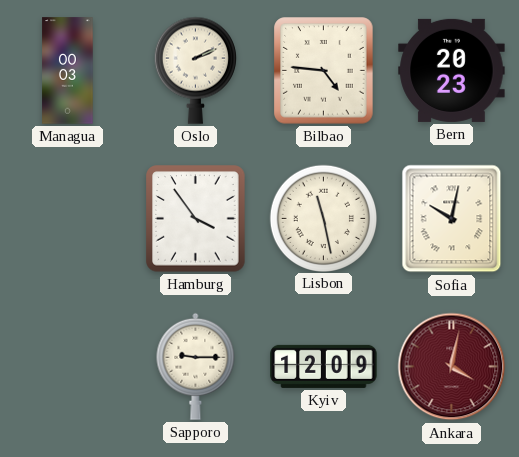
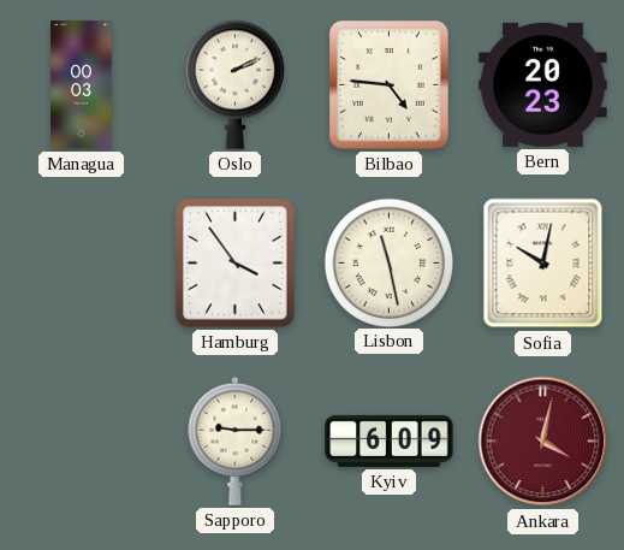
Kyiv: 12:09 -> 6:09
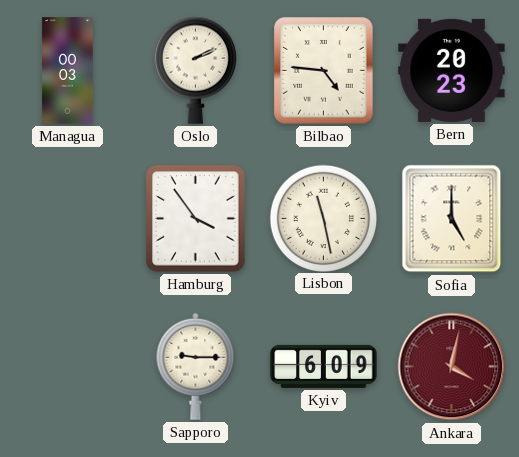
Sofia: 10:02 -> 5:00
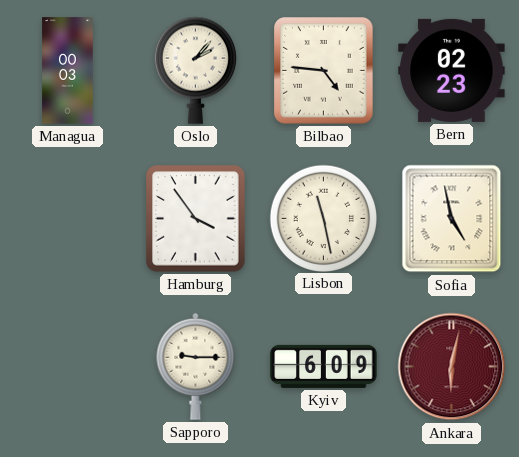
Oslo: 2:11 -> 2:07
Bern: 20:23 -> 02:23
Sofia: 5:00 -> 4:58
Ankara: 4:02 -> 6:02
